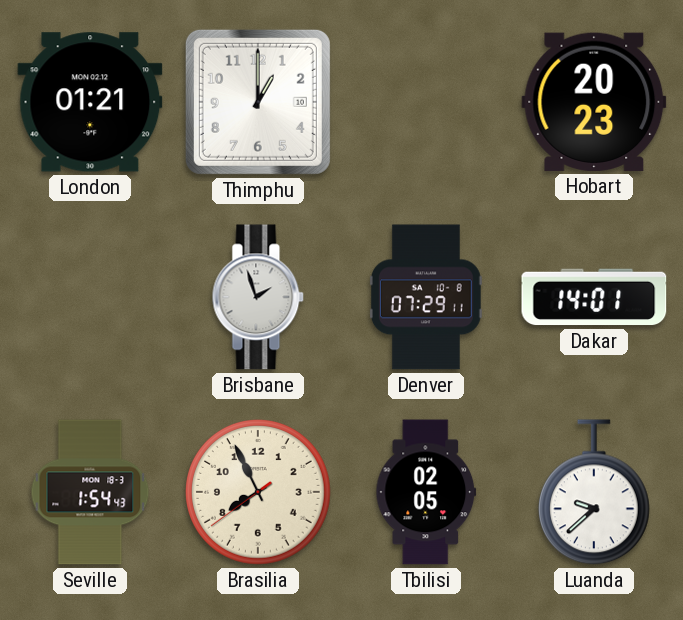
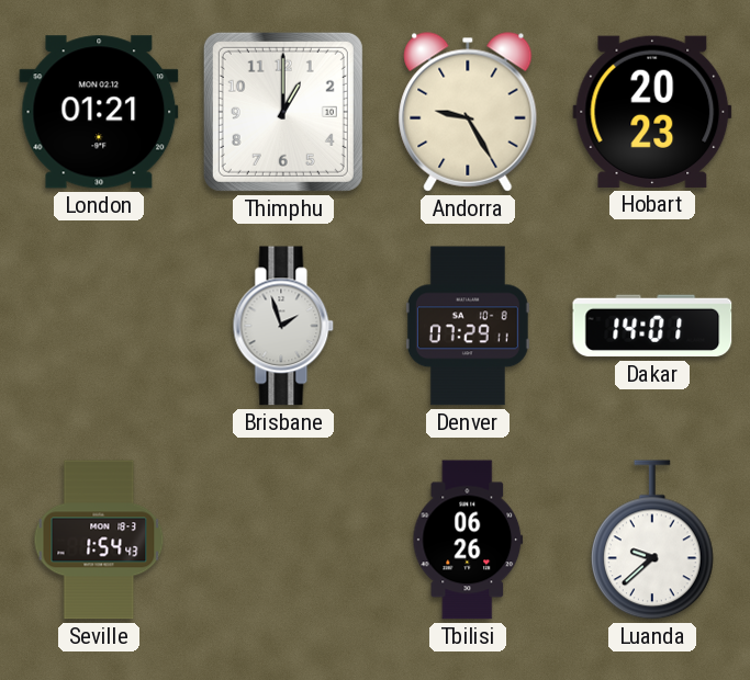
Andorra: none -> 9:25
Brasilia: 7:55 -> none
Tbilisi: 02:05 -> 06:26
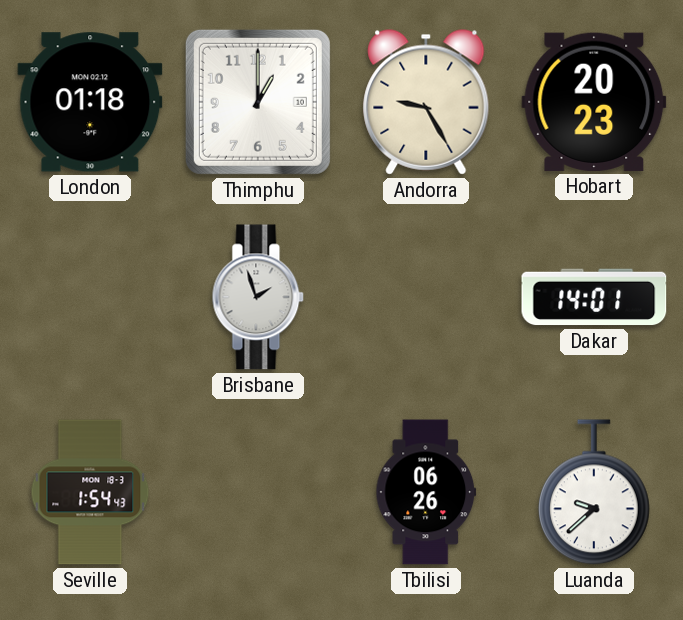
London: 01:21 -> 01:18
Denver: 07:29 -> none
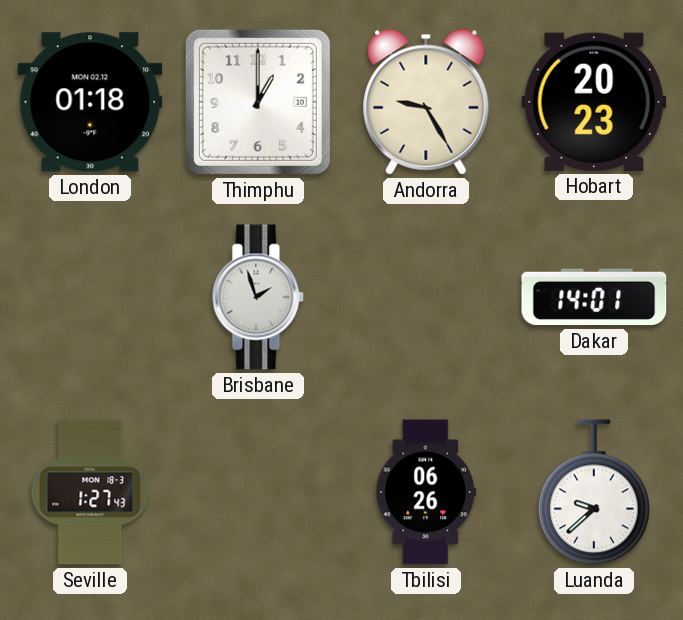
Seville: 1:54 -> 1:27
